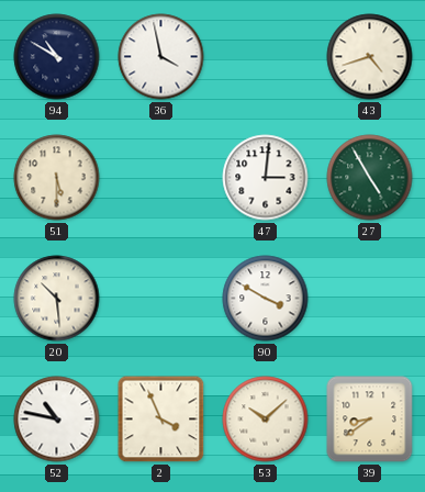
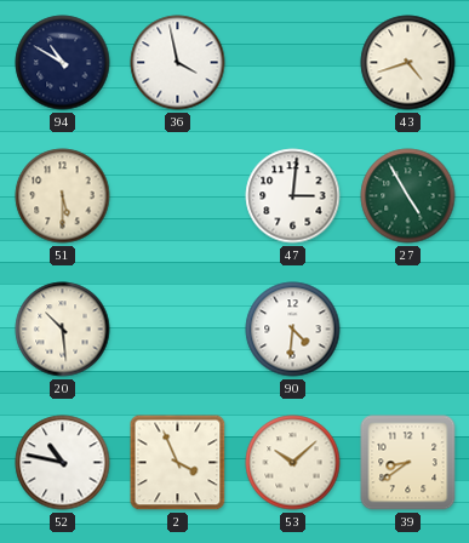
90: 3:50 -> 4:31
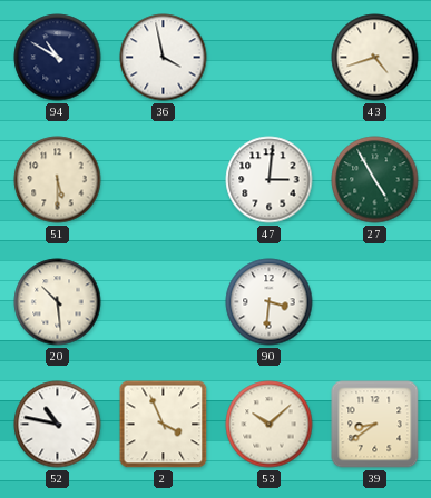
90: 4:31 -> 3:31
